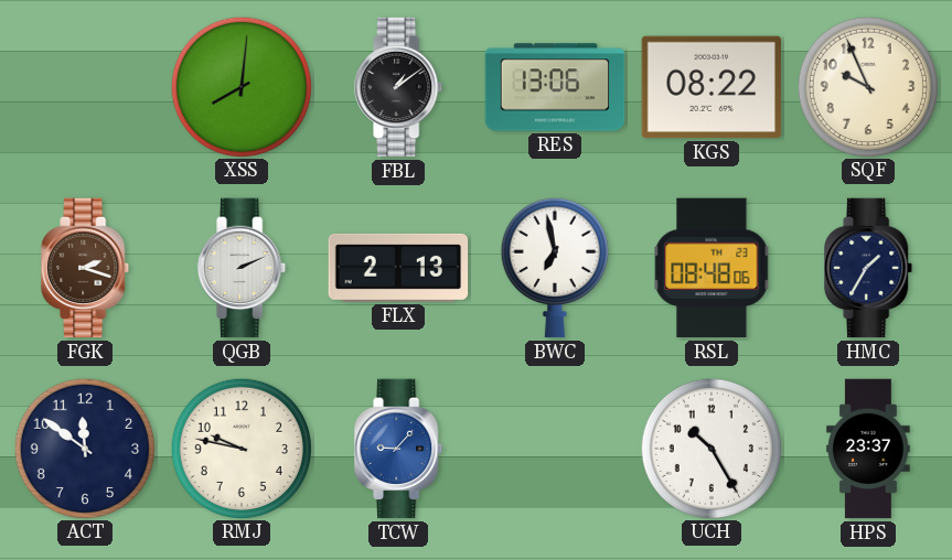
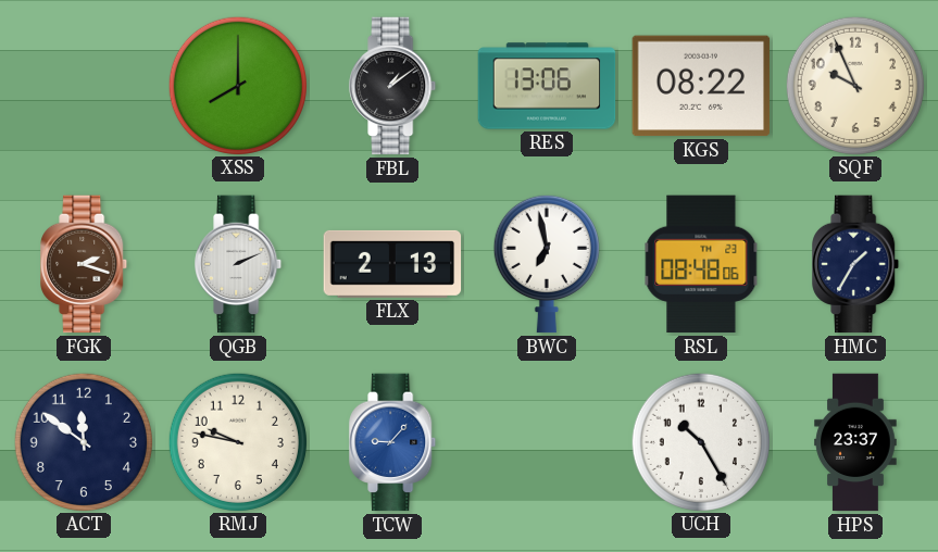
XSS: 8:01 -> 8:00
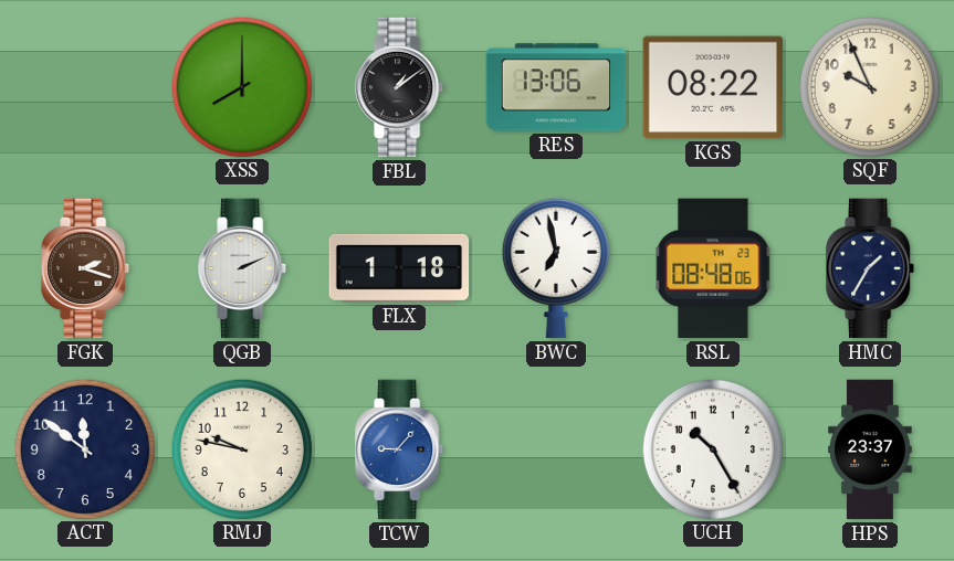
FLX: 2:13 -> 1:18
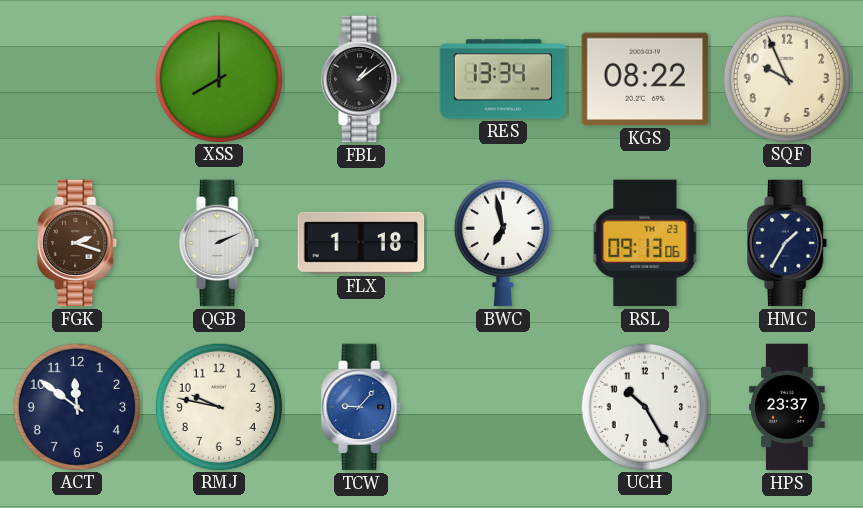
RES: 13:06 -> 13:34
RSL: 08:48 -> 09:13
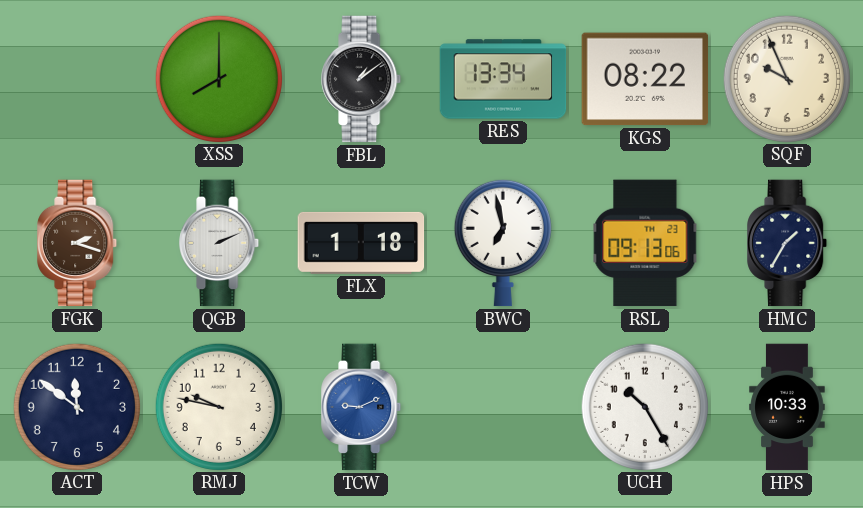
TCW: 9:07 -> 9:11
HPS: 23:37 -> 10:33
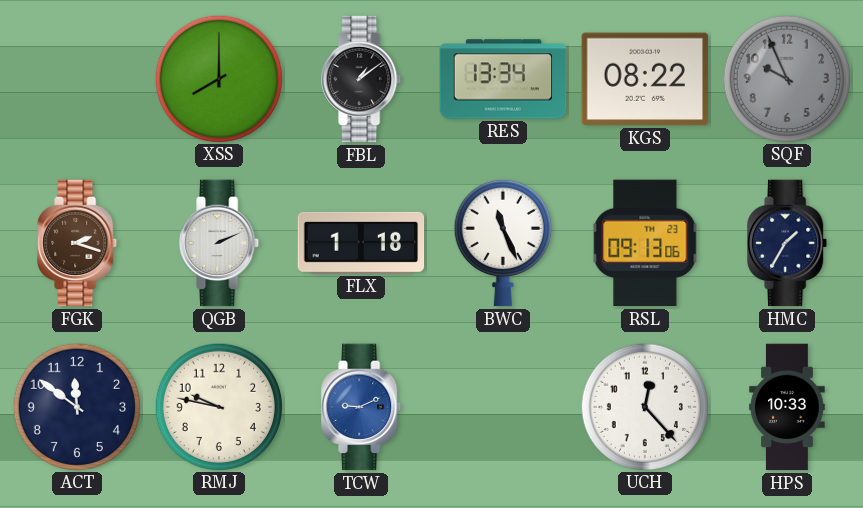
SQF dial: cream -> grey
BWC: 6:58 -> 11:26
UCH: 10:25 -> 12:23
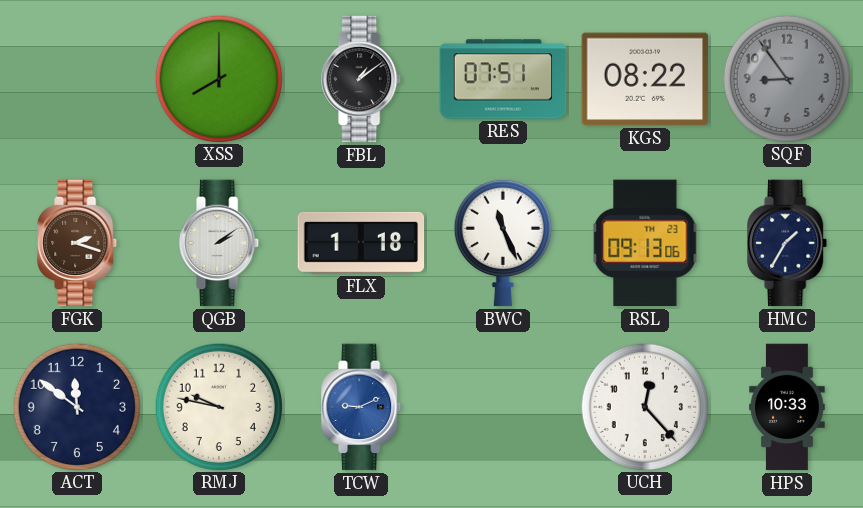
RES: 13:34 -> 07:51
SQF: 9:56 -> 8:54
QGB: 2:11 -> 2:09
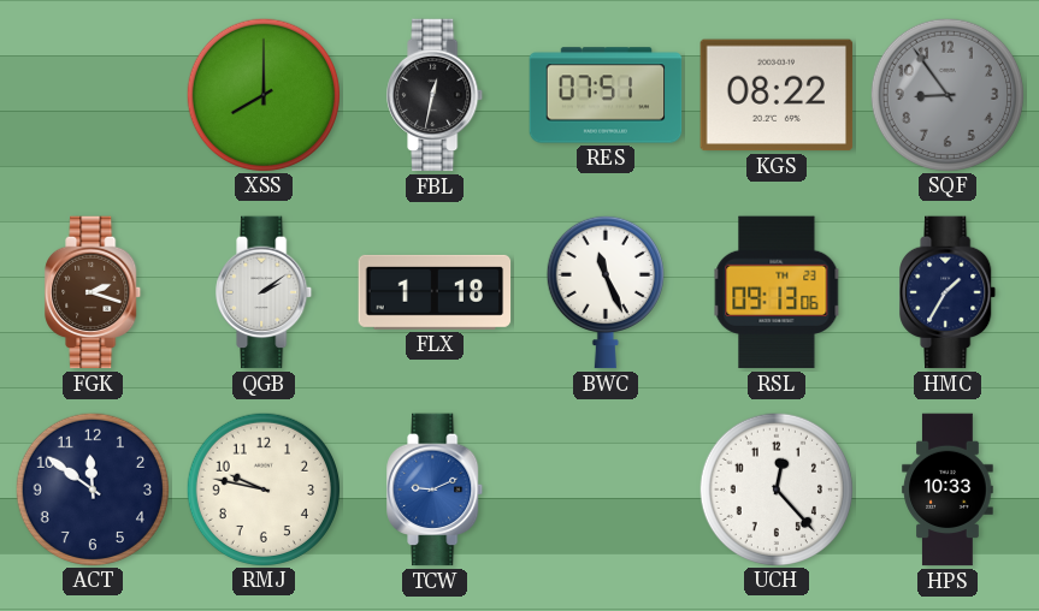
FBL: 1:09 -> 12:32
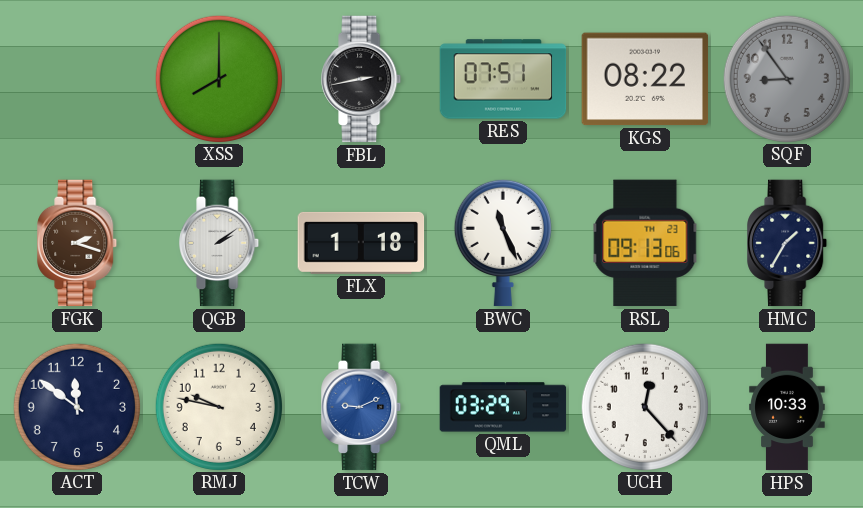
FBL: 12:32 -> 2:43
QML: none -> 03:29
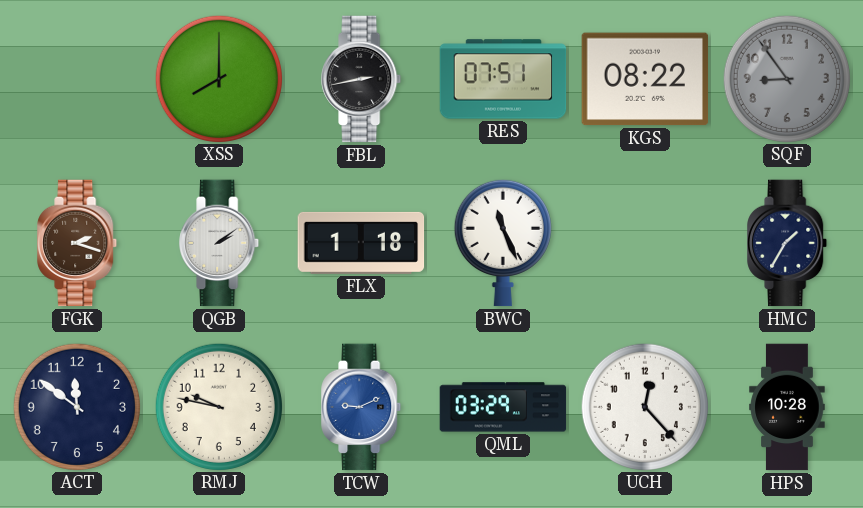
RSL: 09:13 -> none
HPS: 10:33 -> 10:28
